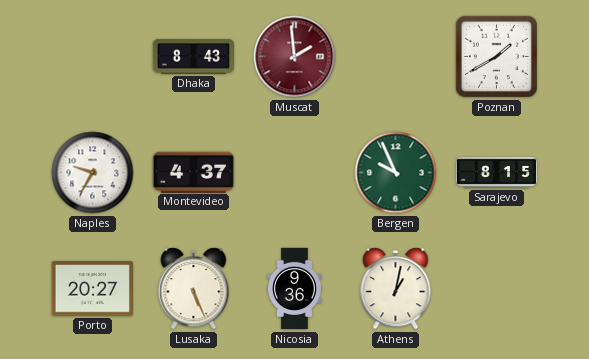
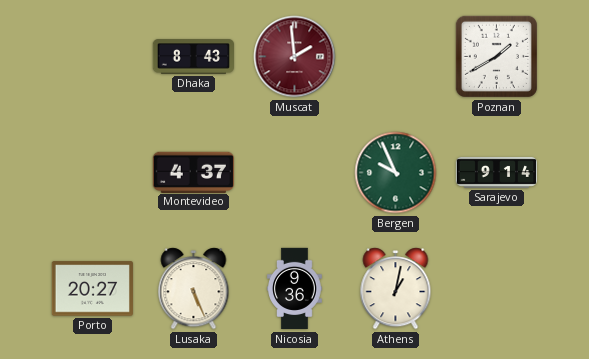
Naples: 9:35 -> none
Sarajevo: 8:15 -> 9:14
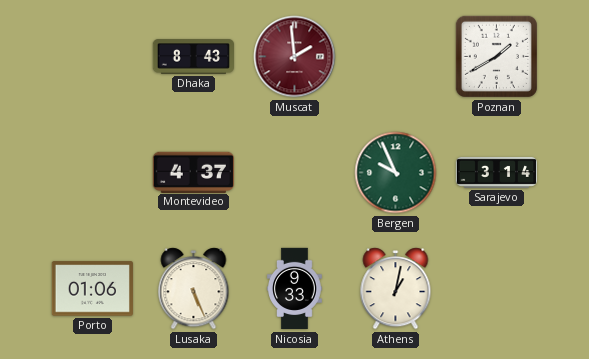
Sarajevo: 9:14 -> 3:14
Porto: 20:27 -> 01:06
Nicosia: 9:36 -> 9:33
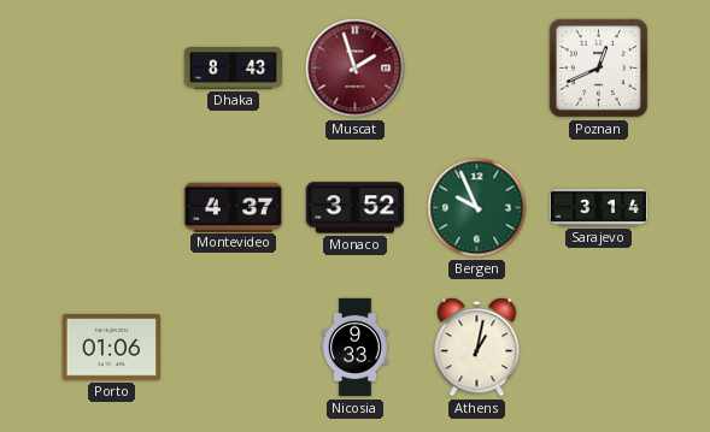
Muscat: 1:59 -> 1:57
Poznan: 1:40 -> 12:41
Monaco: none -> 3:52
Lusaka: 5:26 -> none
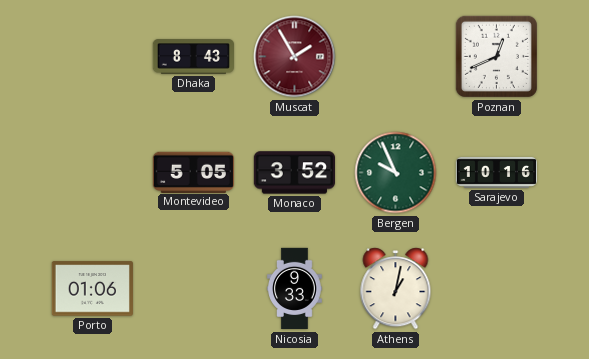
Muscat: 1:57 -> 1:55
Montevideo: 4:37 -> 5:05
Sarajevo: 3:14 -> 10:16
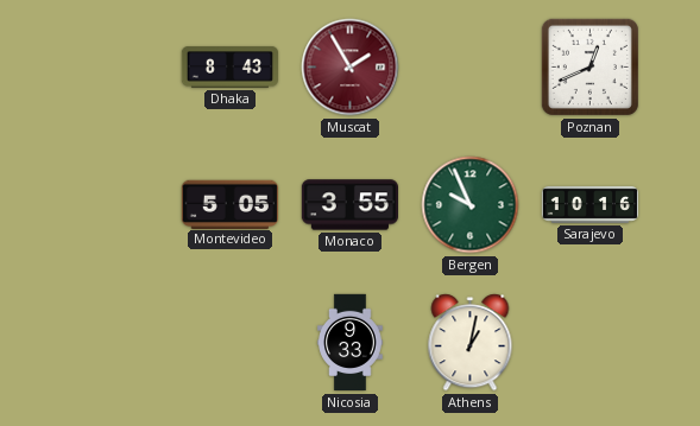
Monaco: 3:52 -> 3:55
Porto: 01:06 -> none
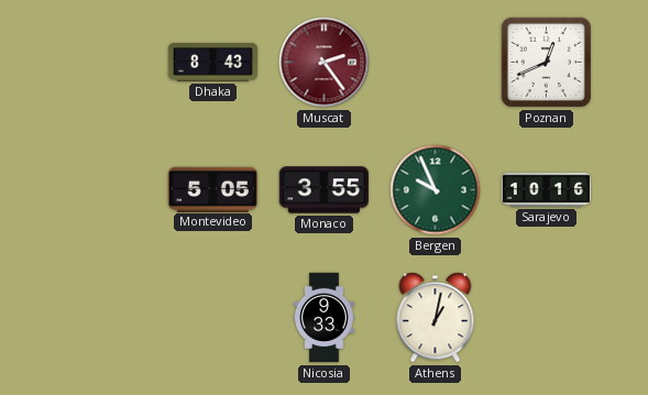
Muscat: 1:55 -> 2:24
